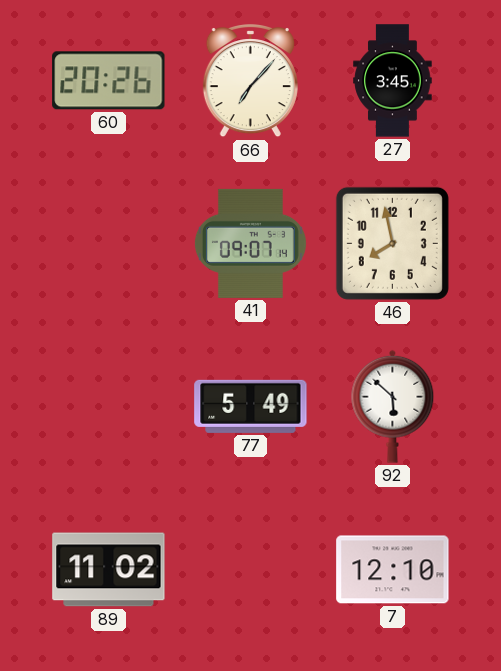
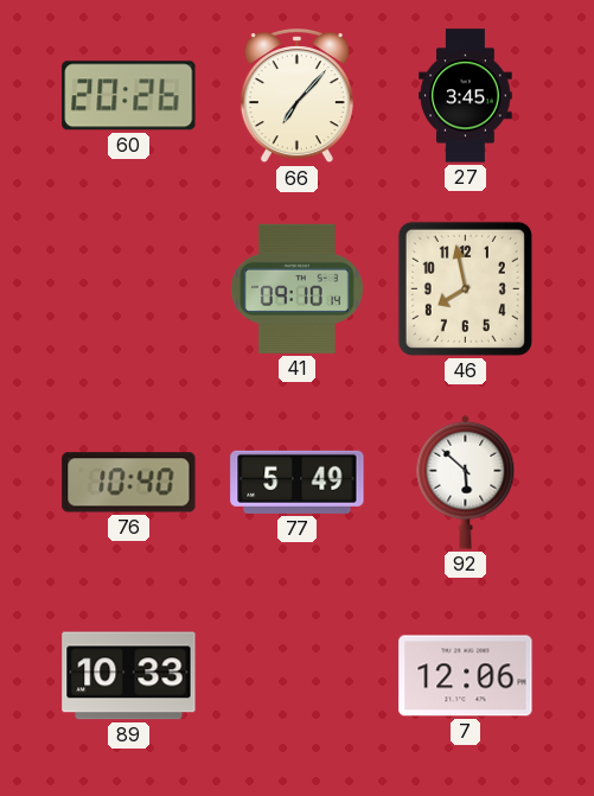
41: 09:07 -> 09:10
76: none -> 10:40
89: 11:02 -> 10:33
7: 12:10 -> 12:06
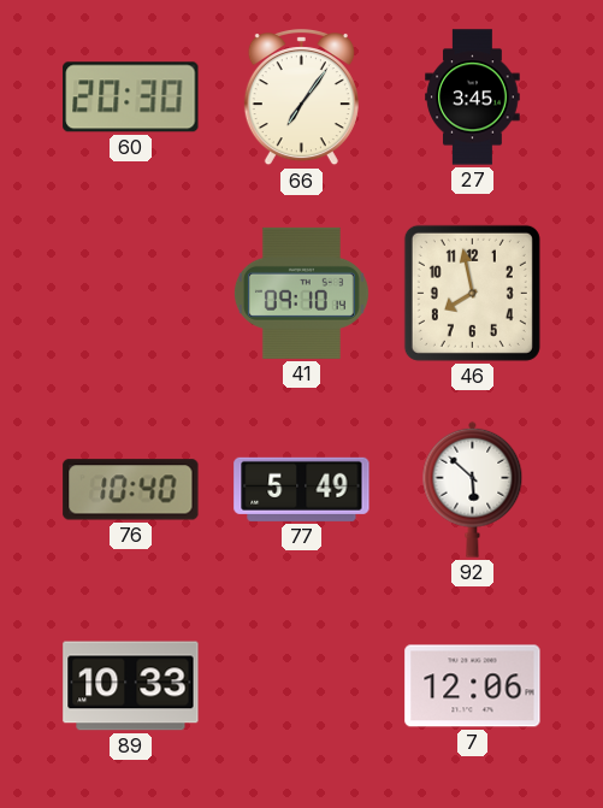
60: 20:26 -> 20:30
66: 7:07 -> 7:06
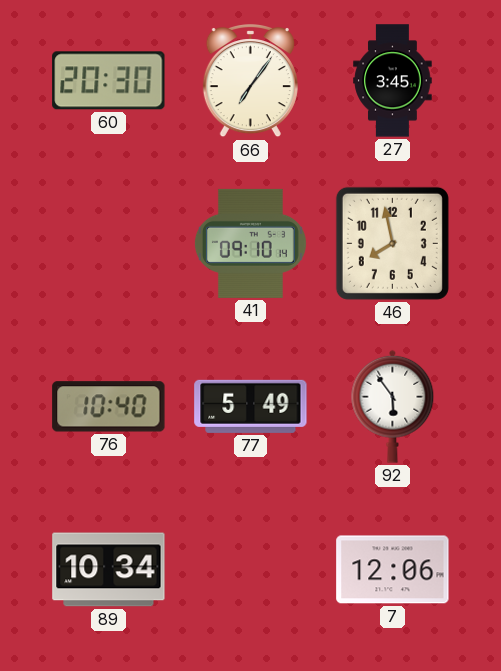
92: 5:52 -> 5:54
89: 10:33 -> 10:34
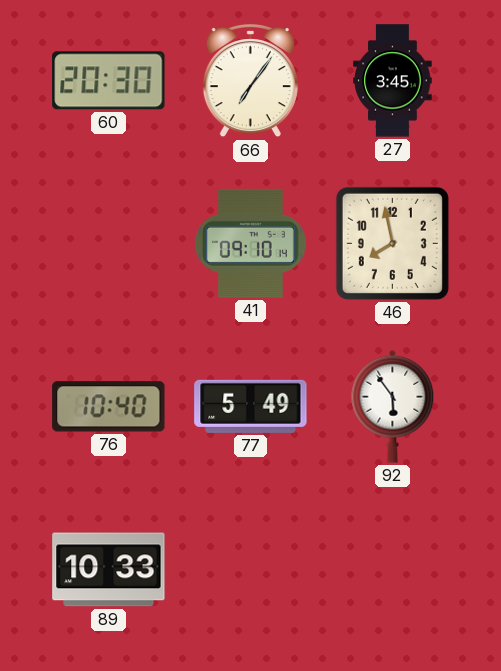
89: 10:34 -> 10:33
7: 12:06 -> none
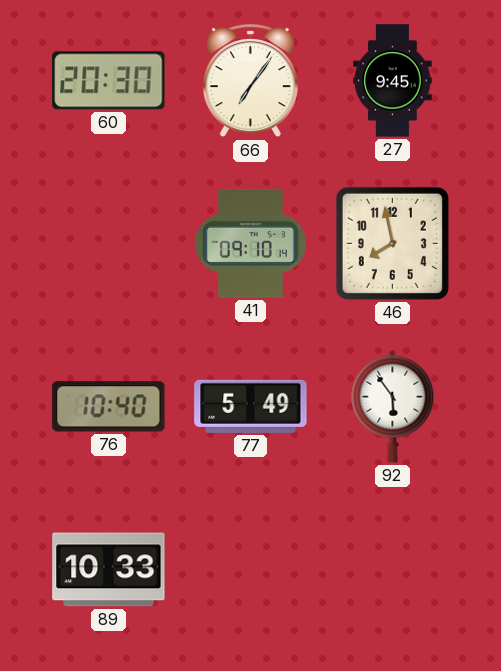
27: 3:45 -> 9:45
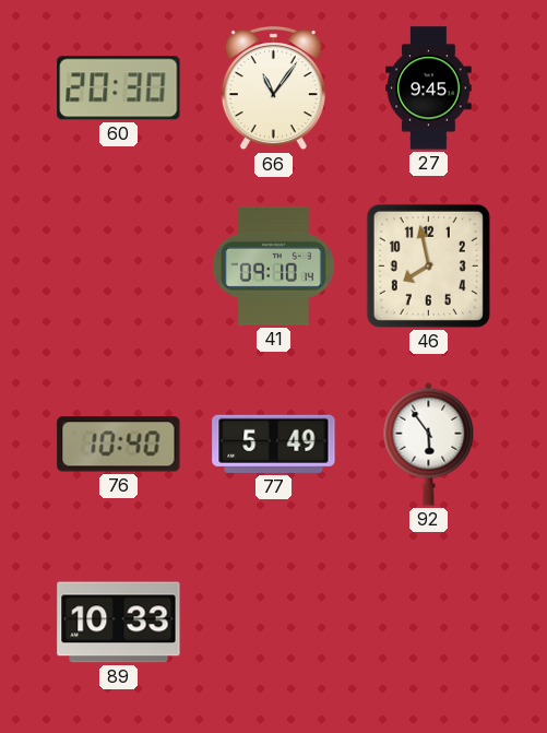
66: 7:06 -> 11:06
